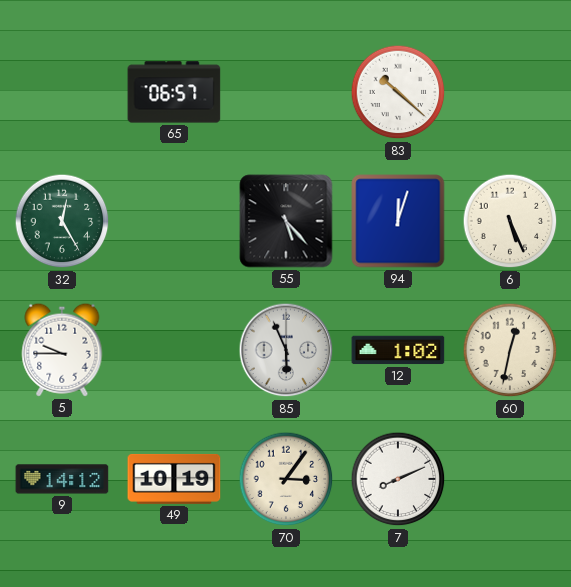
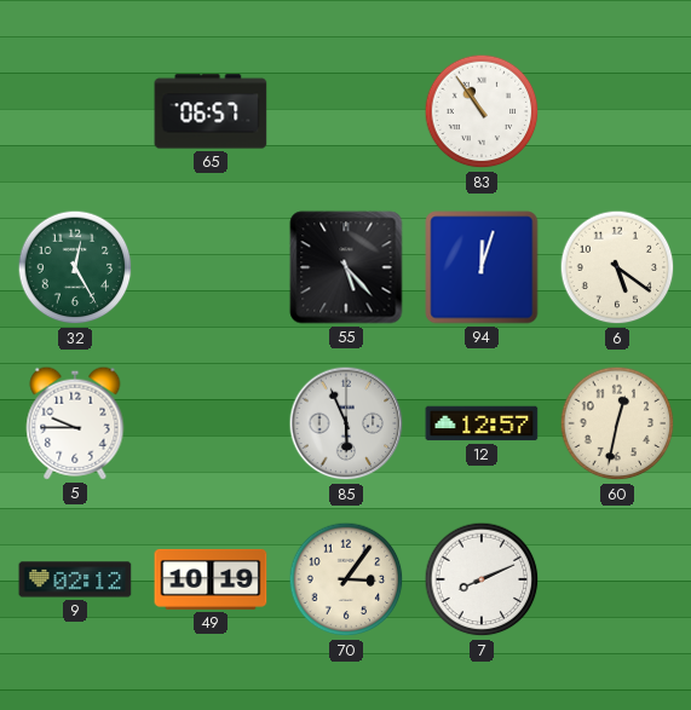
83: 10:22 -> 10:54
6: 5:26 -> 5:21
12: 1:02 -> 12:57
9: 14:12 -> 02:12
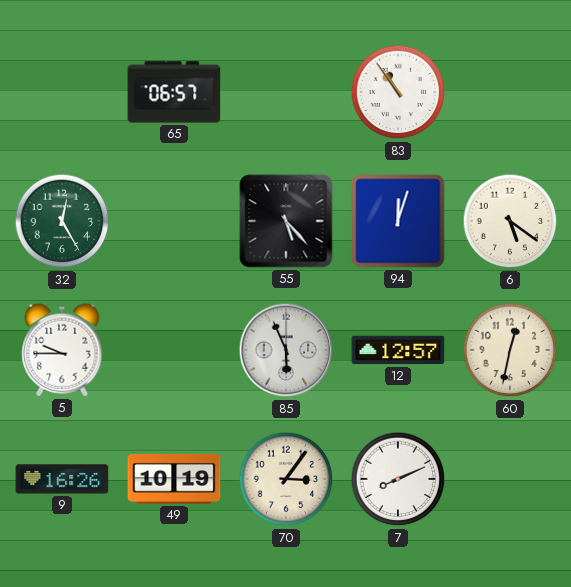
9: 02:12 -> 16:26
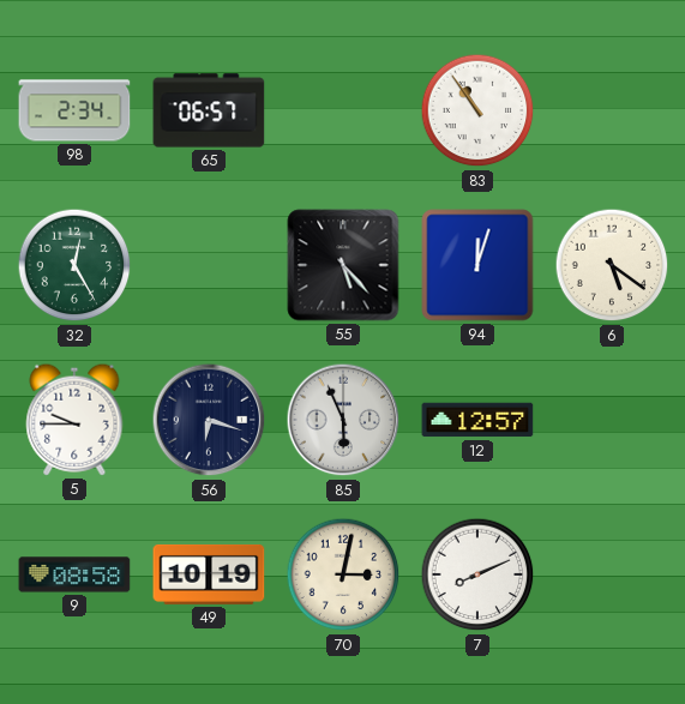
98: none -> 2:34
56: none -> 6:18
60: 12:32 -> none
9: 16:26 -> 08:58
70: 3:06 -> 3:02
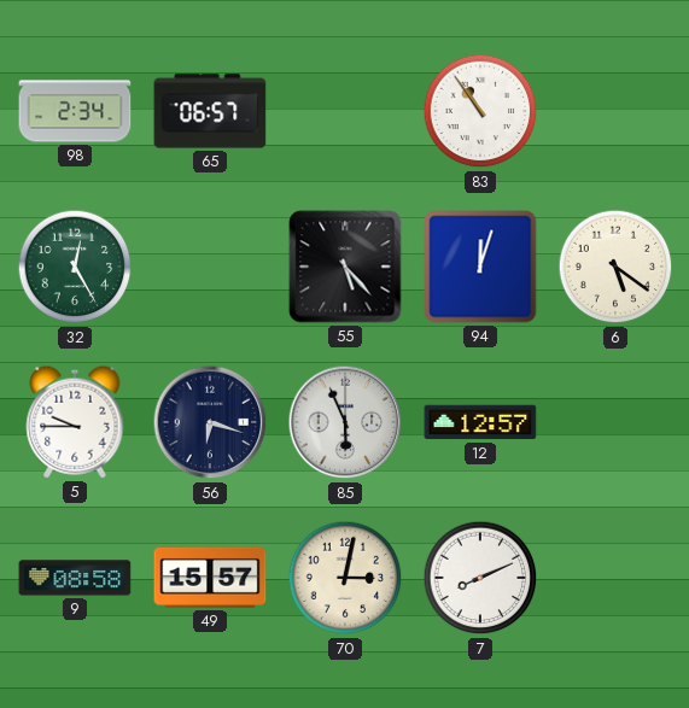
49: 10:19 -> 15:57
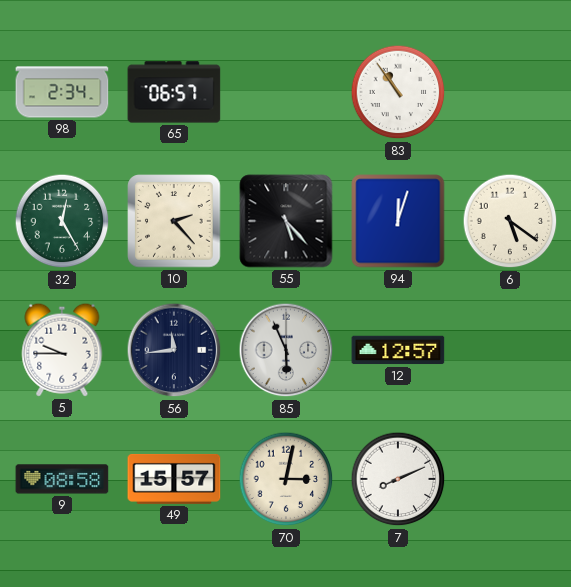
10: none -> 2:23
56: 6:18 -> 11:44
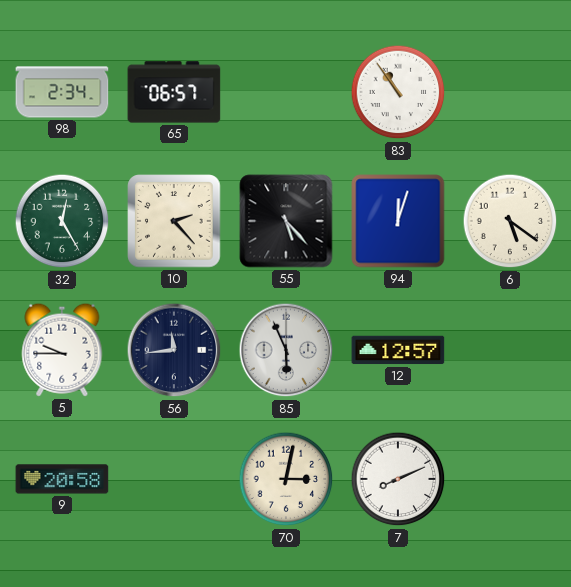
9: 08:58 -> 20:58
49: 15:57 -> none
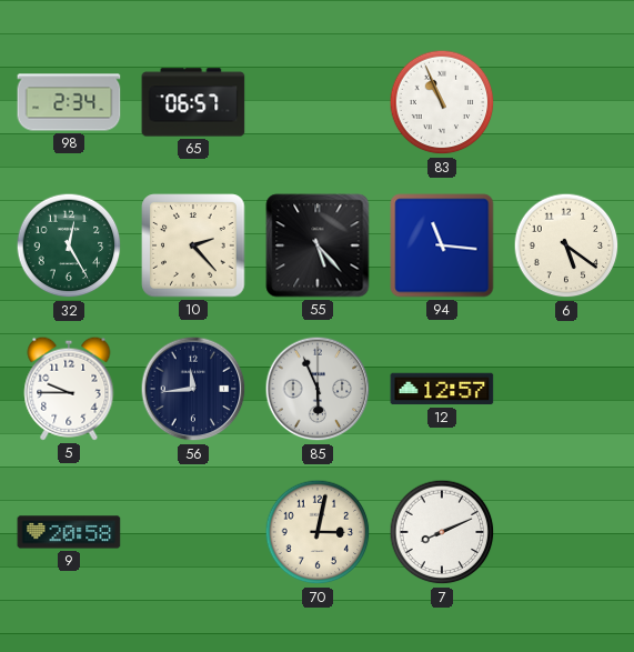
83: 10:54 -> 10:56
94: 12:03 -> 11:16
